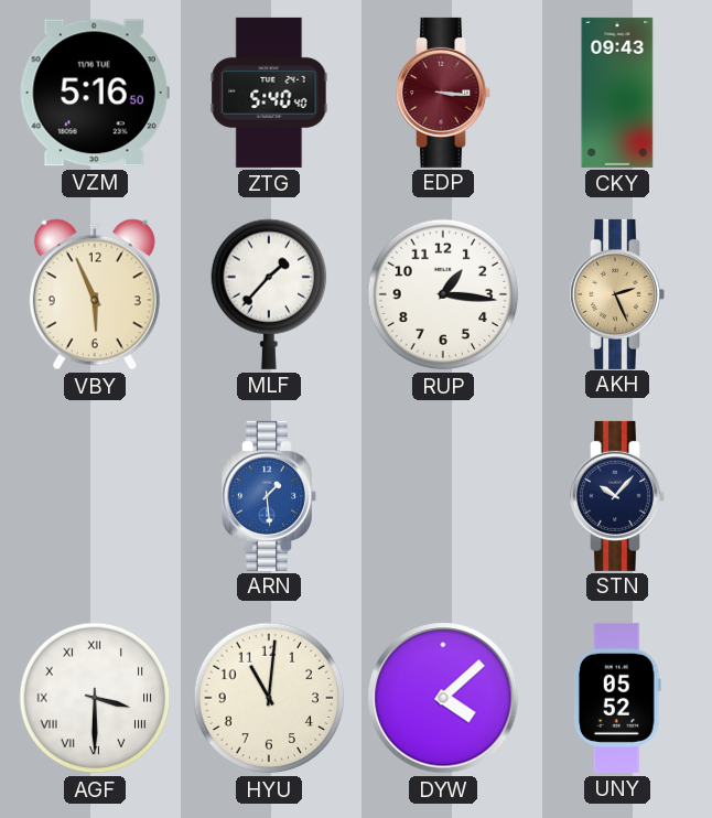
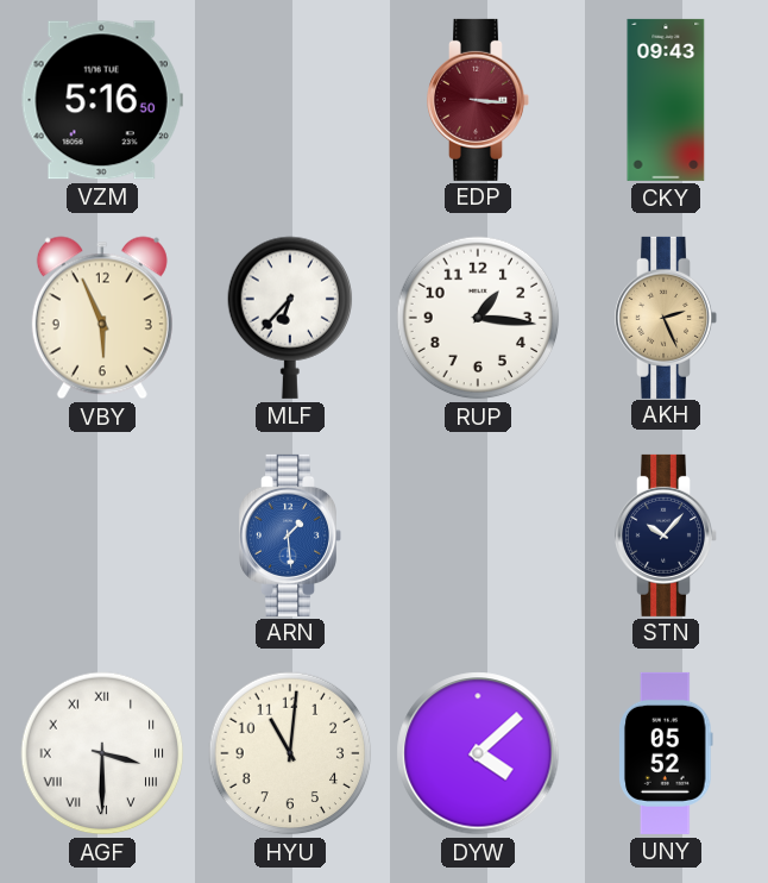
ZTG: 5:40 -> none
MLF: 1:37 -> 6:37
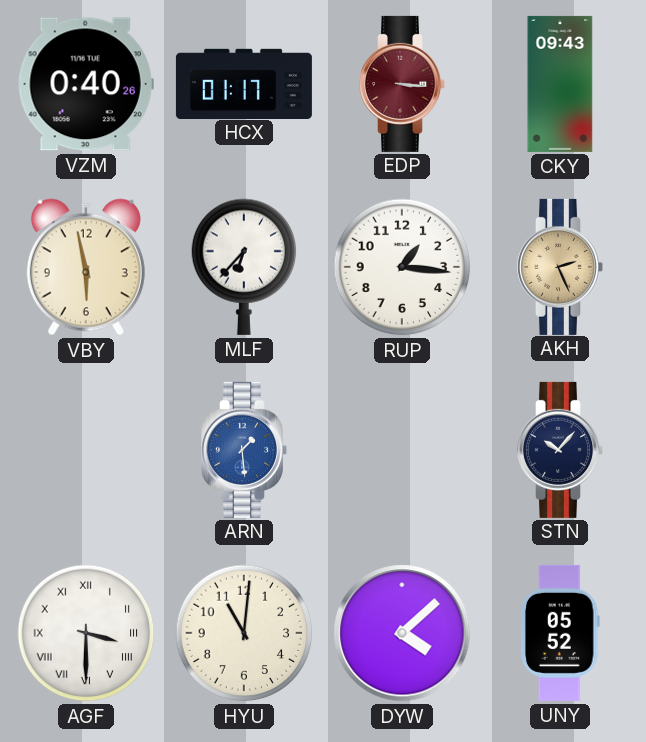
VZM: 5:16 -> 0:40
HCX: none -> 01:17
VBY: 5:56 -> 5:58
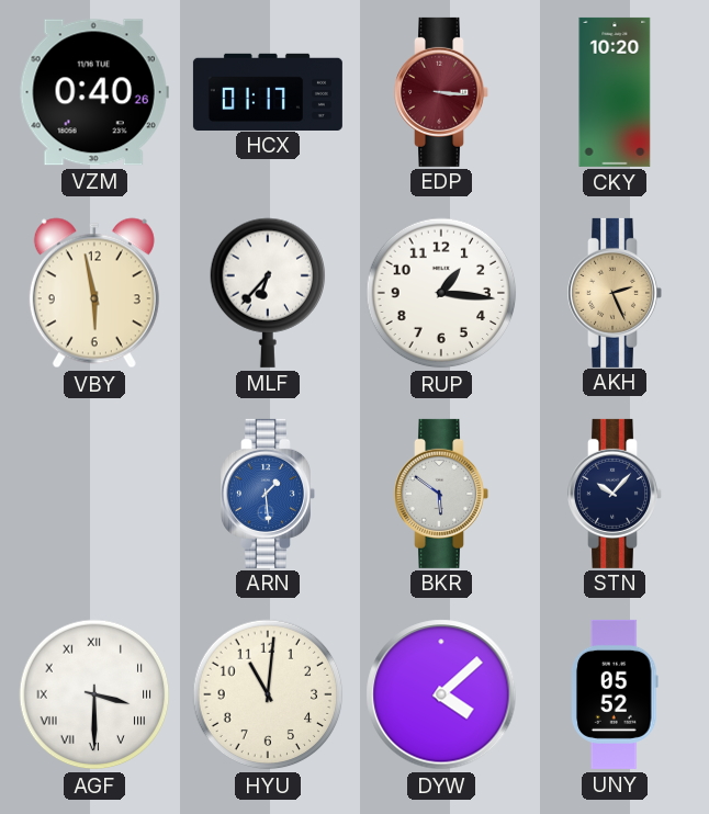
CKY: 09:43 -> 10:20
BKR: none -> 5:51
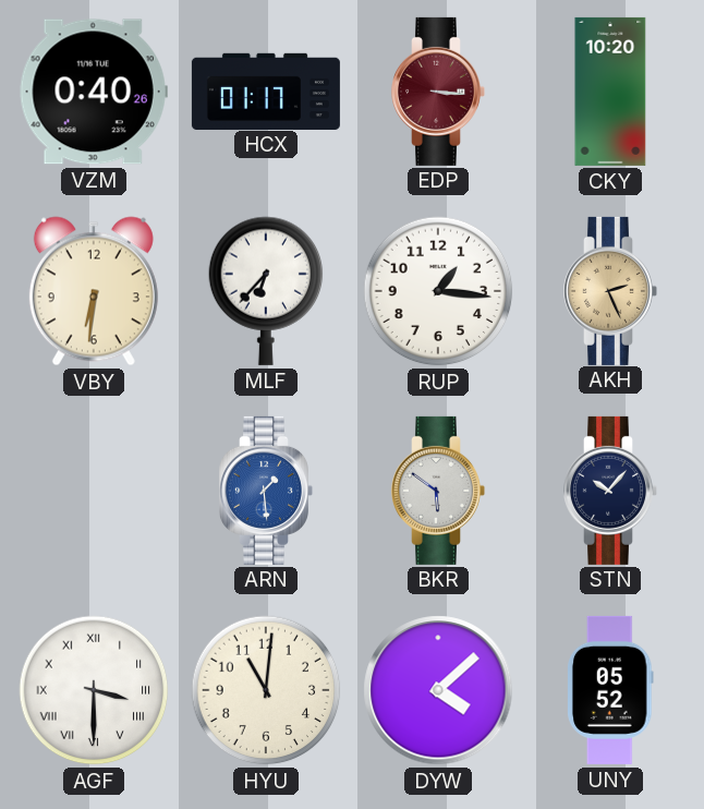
VBY: 5:58 -> 6:31
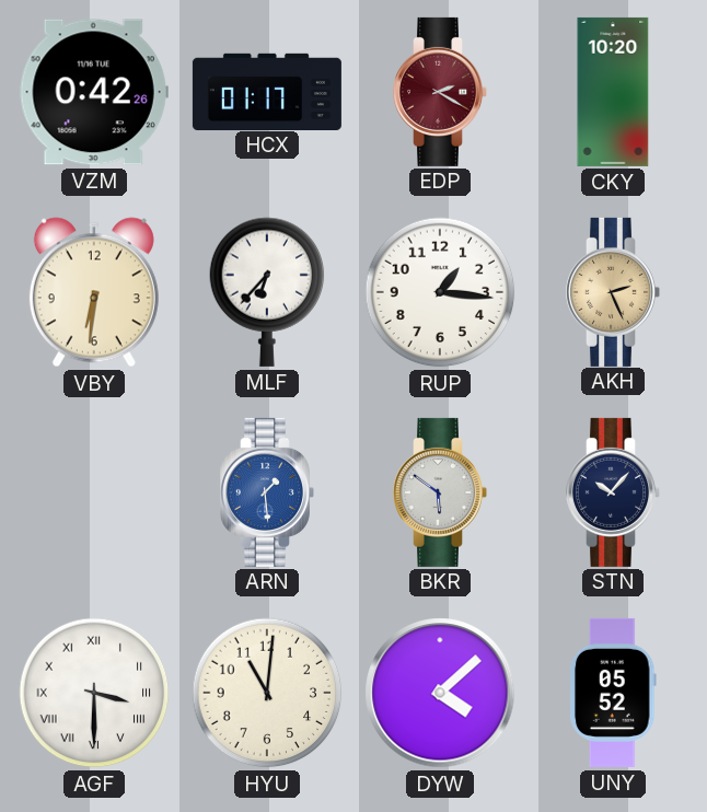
VZM: 0:40 -> 0:42
EDP: 3:16 -> 2:20
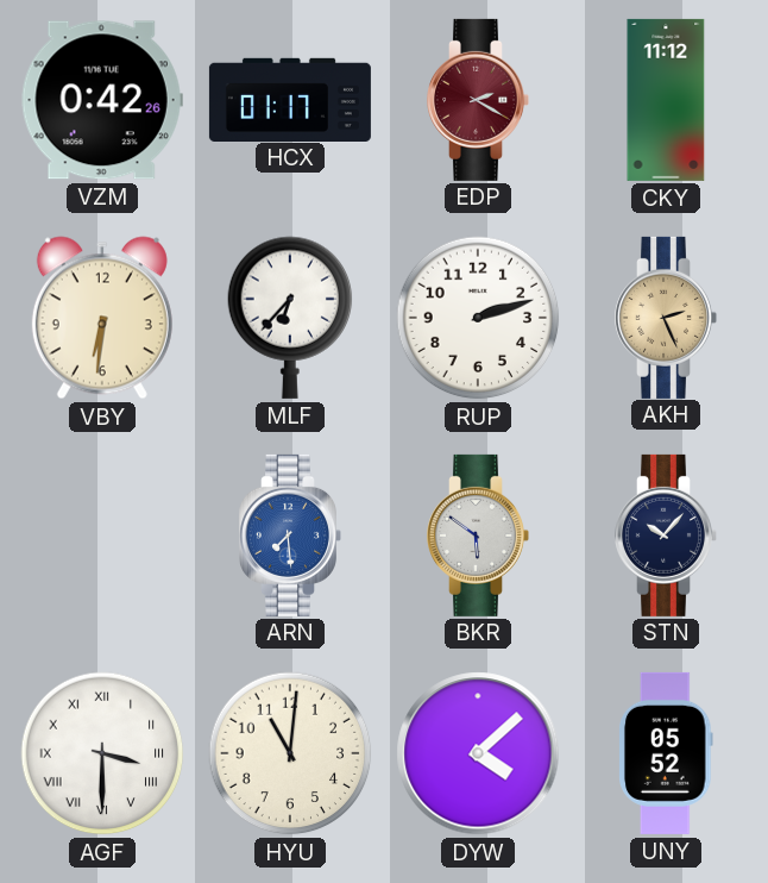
CKY: 10:20 -> 11:12
RUP: 1:16 -> 2:12
ARN: 1:29 -> 7:29
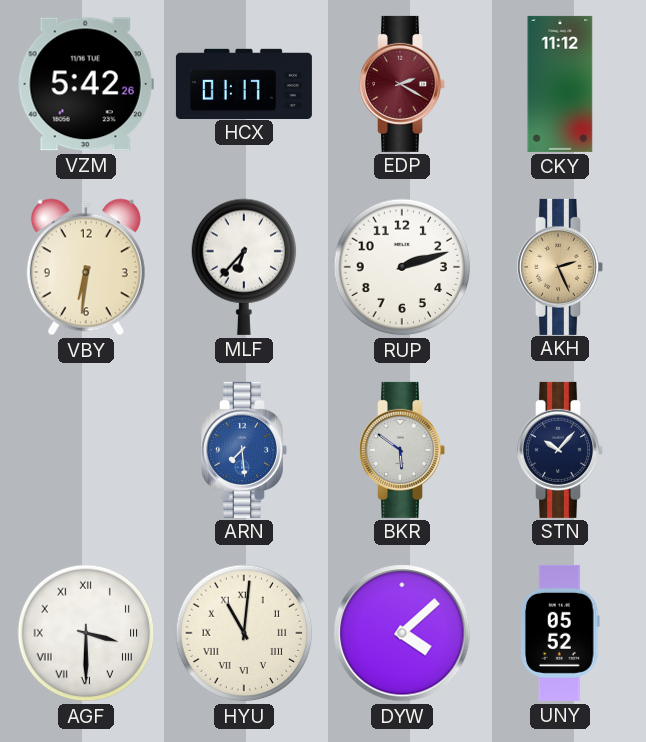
VZM: 0:42 -> 5:42
HYU numerals: Arabic -> Roman
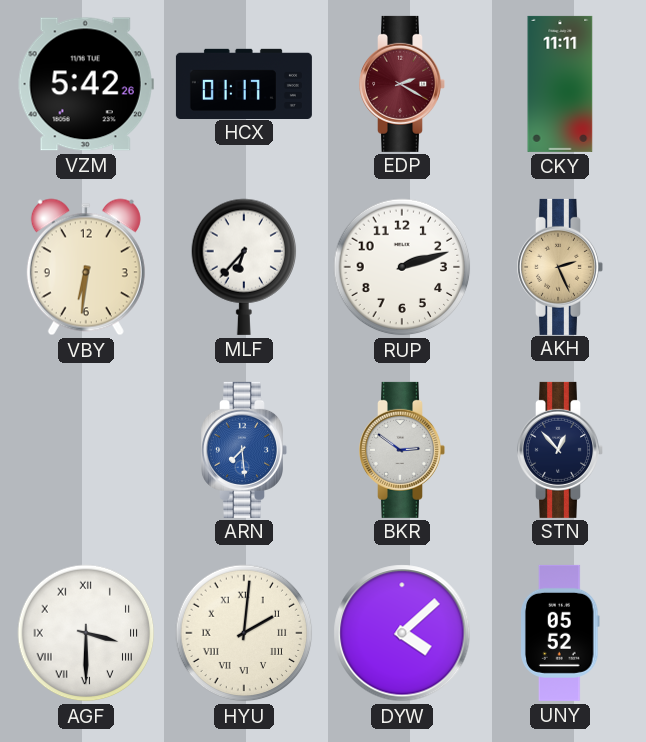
CKY: 11:12 -> 11:11
BKR: 5:51 -> 2:51
STN: 10:07 -> 12:53
HYU: 11:01 -> 2:01
